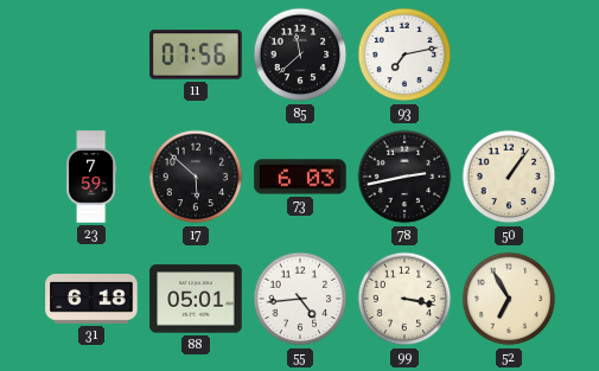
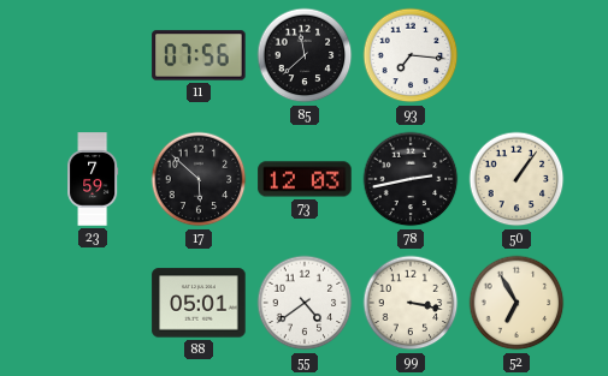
93: 7:13 -> 7:16
73: 6:03 -> 12:03
31: 6:18 -> none
55: 4:44 -> 4:39
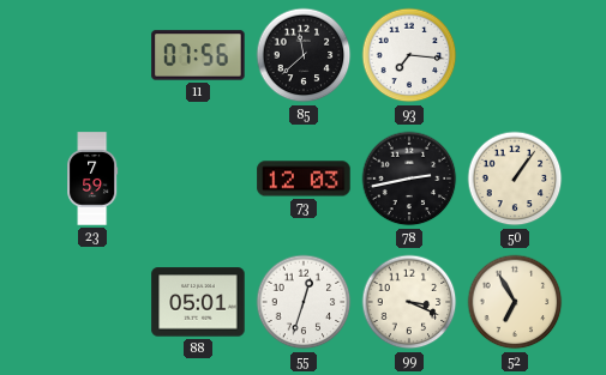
17: 5:52 -> none
55: 4:39 -> 12:33
99: 3:17 -> 3:19
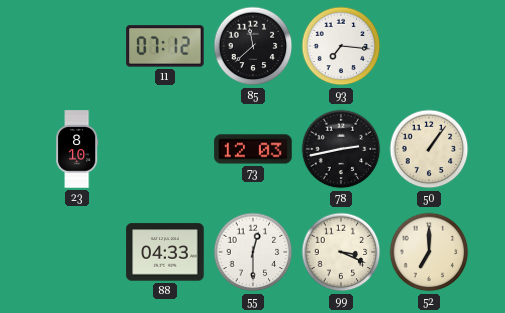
11: 07:56 -> 07:12
23: 7:59 -> 8:10
88: 05:01 -> 04:33
55: 12:33 -> 12:30
52: 6:55 -> 7:00
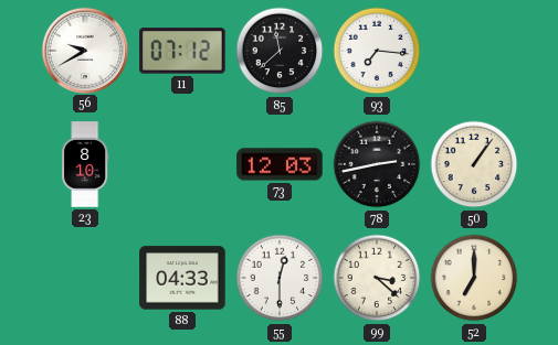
56: none -> 9:40
99: 3:19 -> 3:22
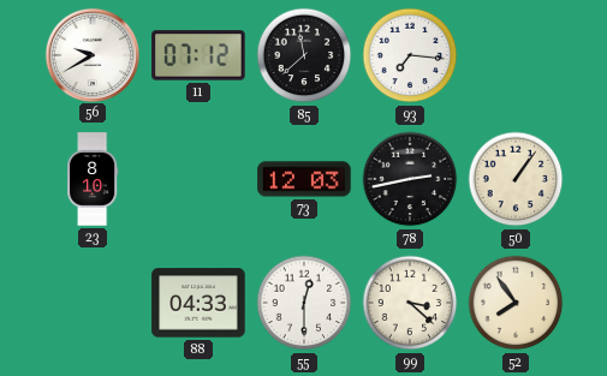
52: 7:00 -> 7:54
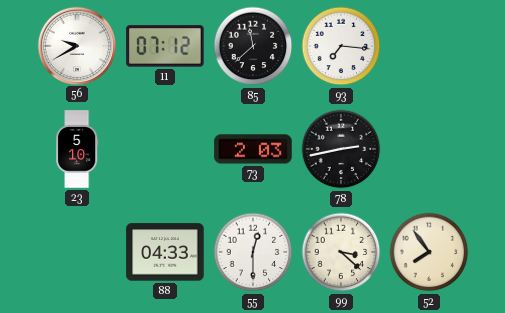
23: 8:10 -> 5:10
73: 12:03 -> 2:03
50: 1:06 -> none
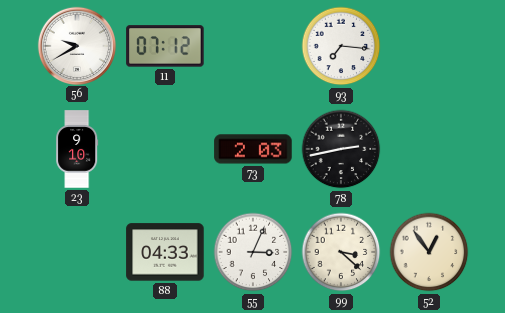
85: 11:38 -> none
23: 5:10 -> 9:10
55: 12:30 -> 3:04
52: 7:54 -> 12:54
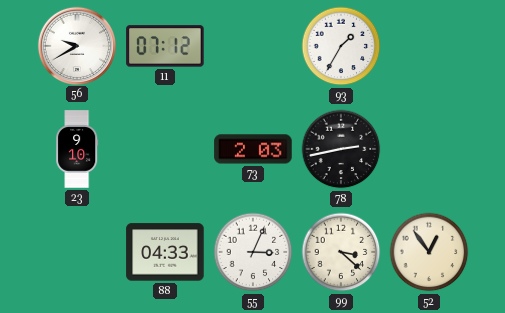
93: 7:16 -> 1:35
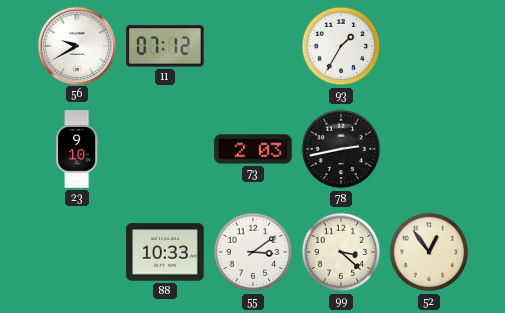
88: 04:33 -> 10:33
55: 3:04 -> 3:09
